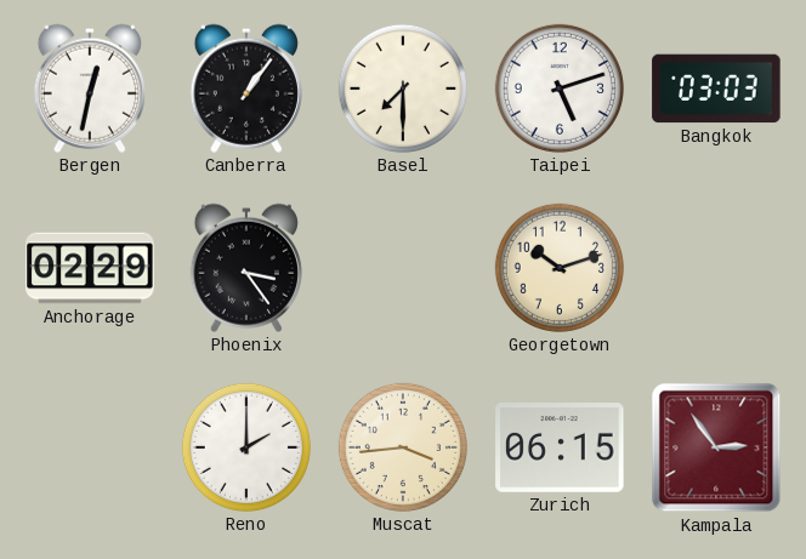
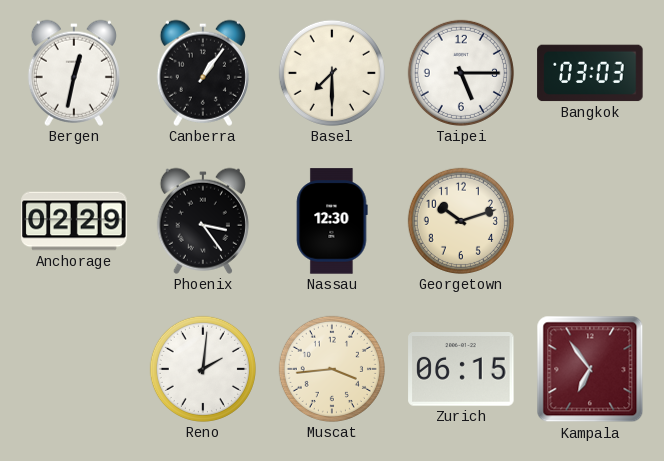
Taipei: 5:12 -> 5:15
Nassau: none -> 12:30
Reno: 2:00 -> 2:01
Kampala: 2:54 -> 6:54
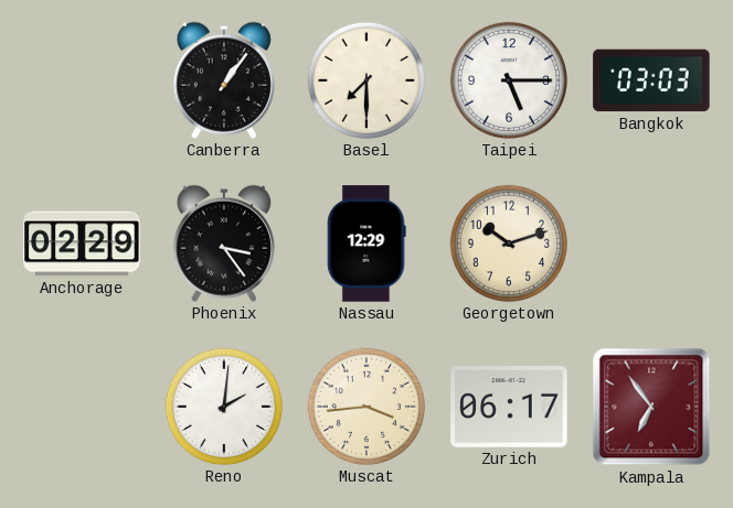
Bergen: 12:32 -> none
Nassau: 12:30 -> 12:29
Zurich: 06:15 -> 06:17
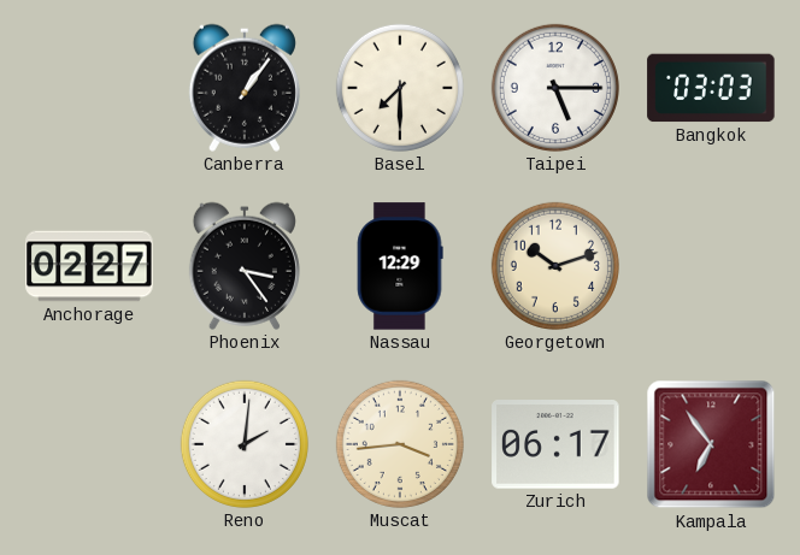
Anchorage: 02:29 -> 02:27
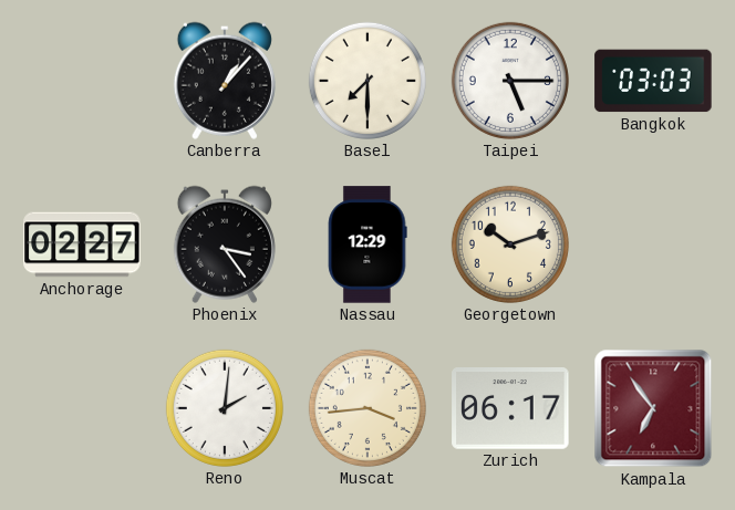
Canberra: 1:06 -> 1:07
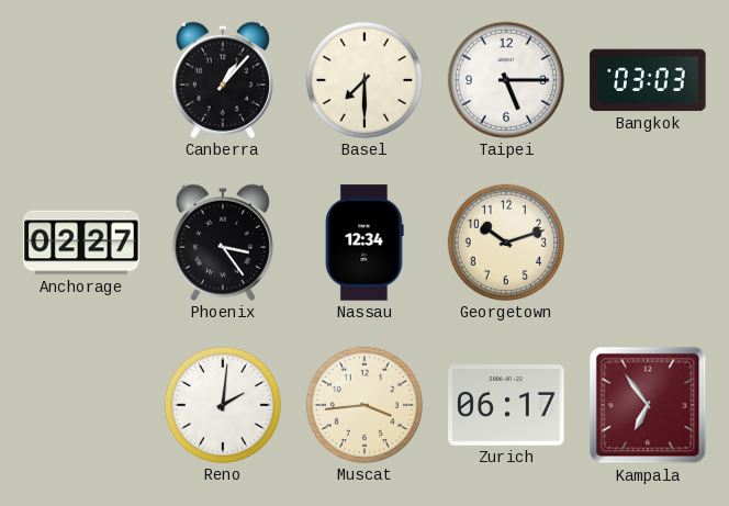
Nassau: 12:29 -> 12:34
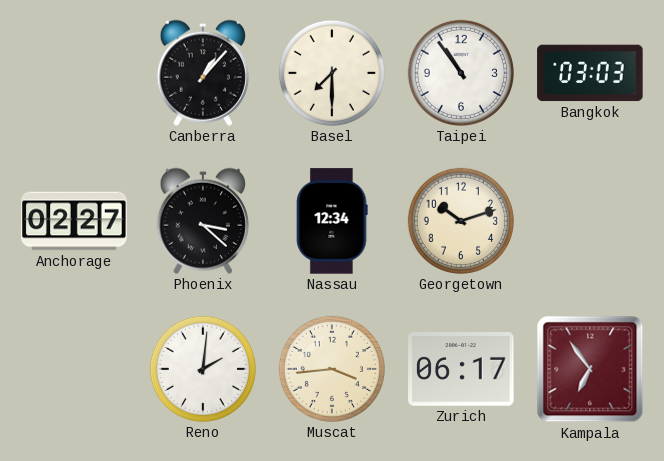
Taipei: 5:15 -> 10:54
Phoenix: 3:24 -> 3:22
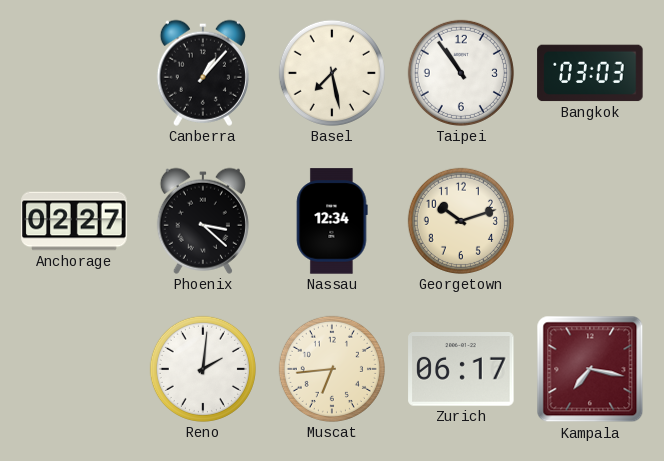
Basel: 7:30 -> 7:28
Muscat: 3:44 -> 6:44
Kampala: 6:54 -> 7:17
